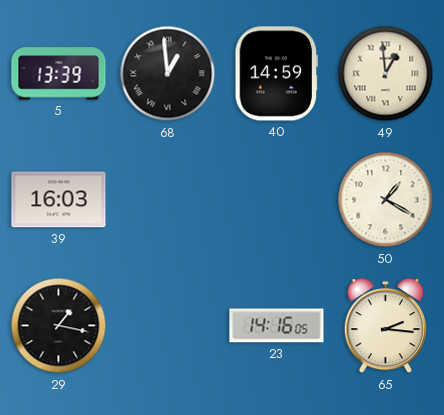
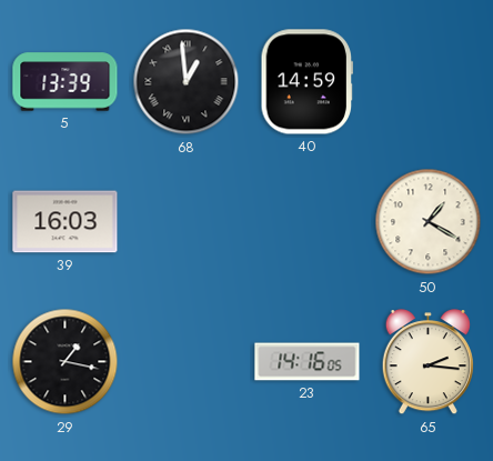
49: 12:59 -> none
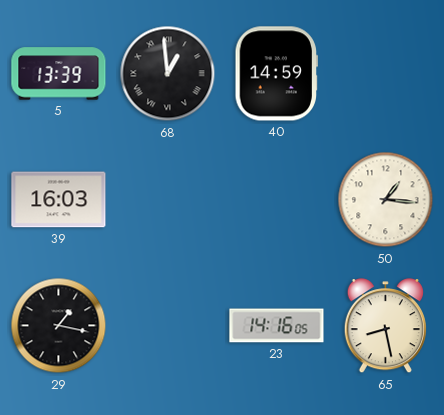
50: 1:20 -> 1:16
65: 2:16 -> 8:28
